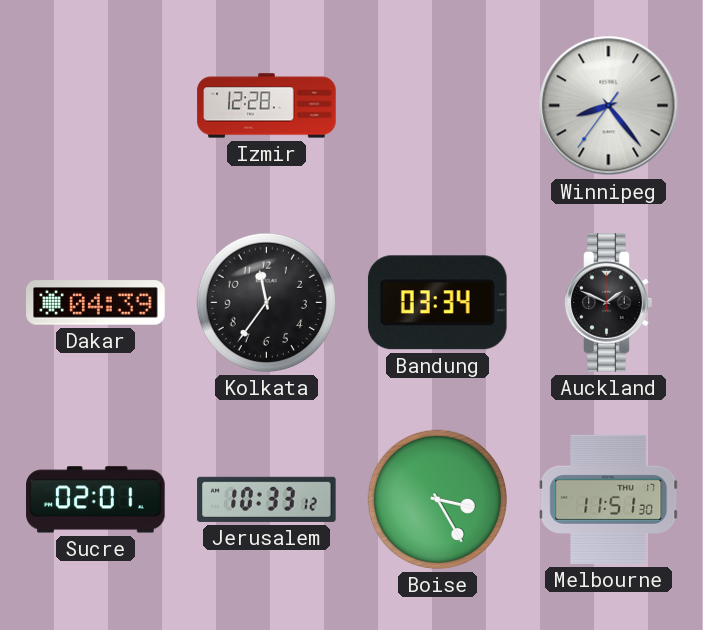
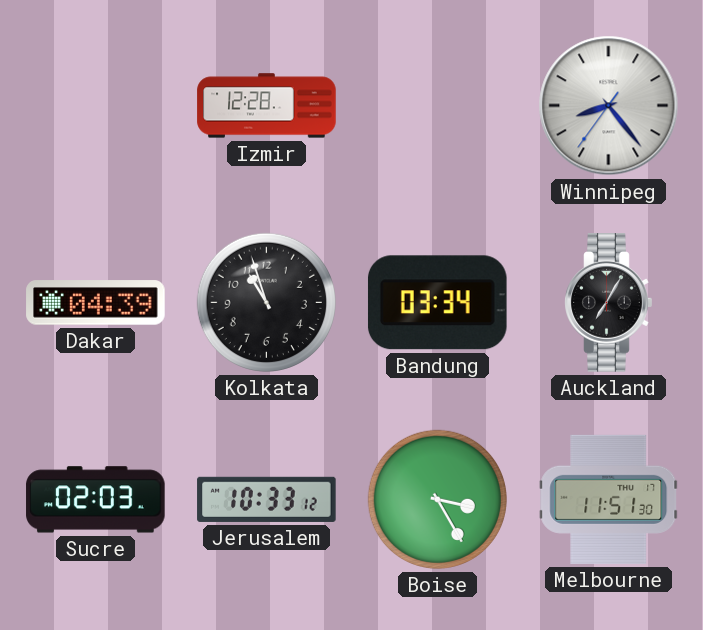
Kolkata: 11:36 -> 10:57
Auckland: 1:49 -> 7:05
Sucre: 02:01 -> 02:03
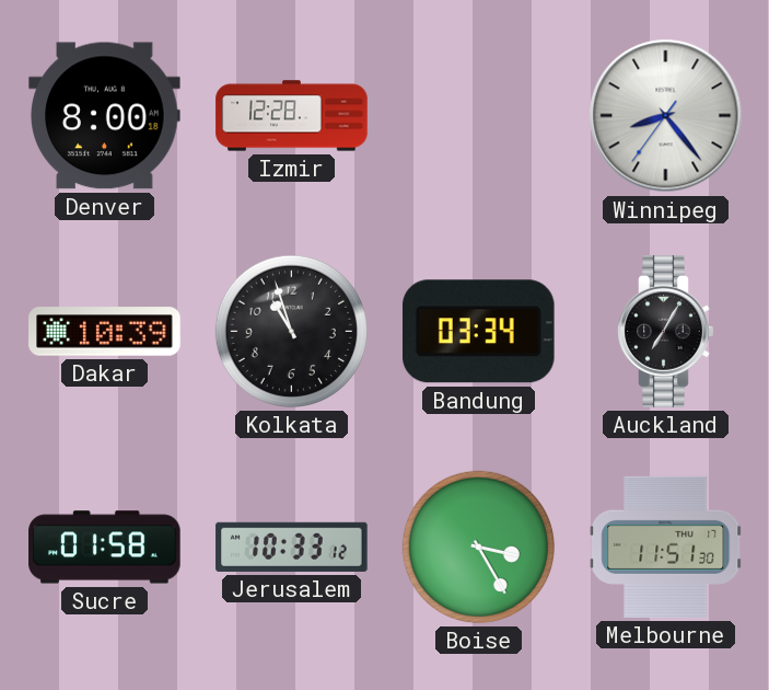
Denver: none -> 8:00
Dakar: 04:39 -> 10:39
Sucre: 02:03 -> 01:58
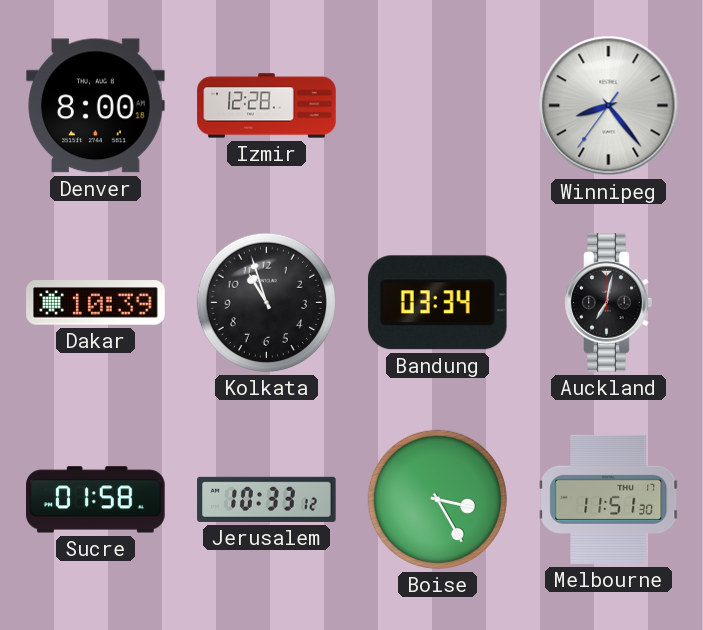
Auckland: 7:05 -> 7:02
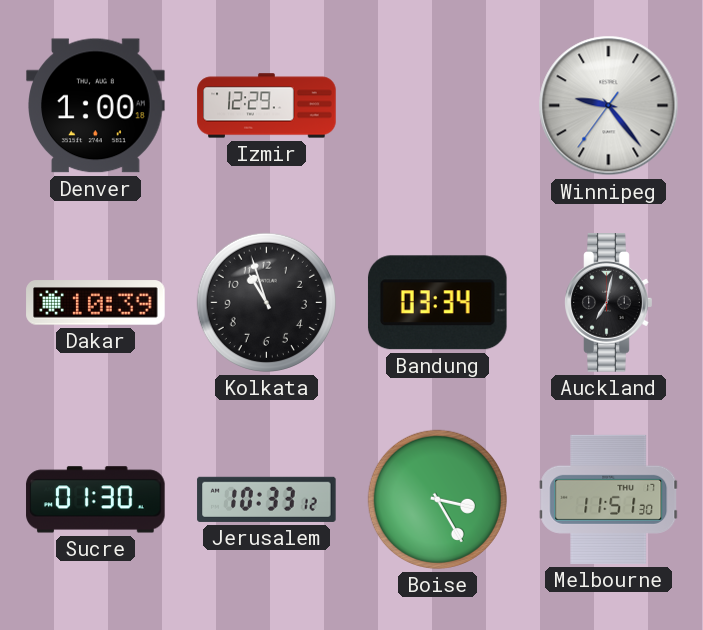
Denver: 8:00 -> 1:00
Izmir: 12:28 -> 12:29
Winnipeg: 8:23 -> 9:23
Sucre: 01:58 -> 01:30
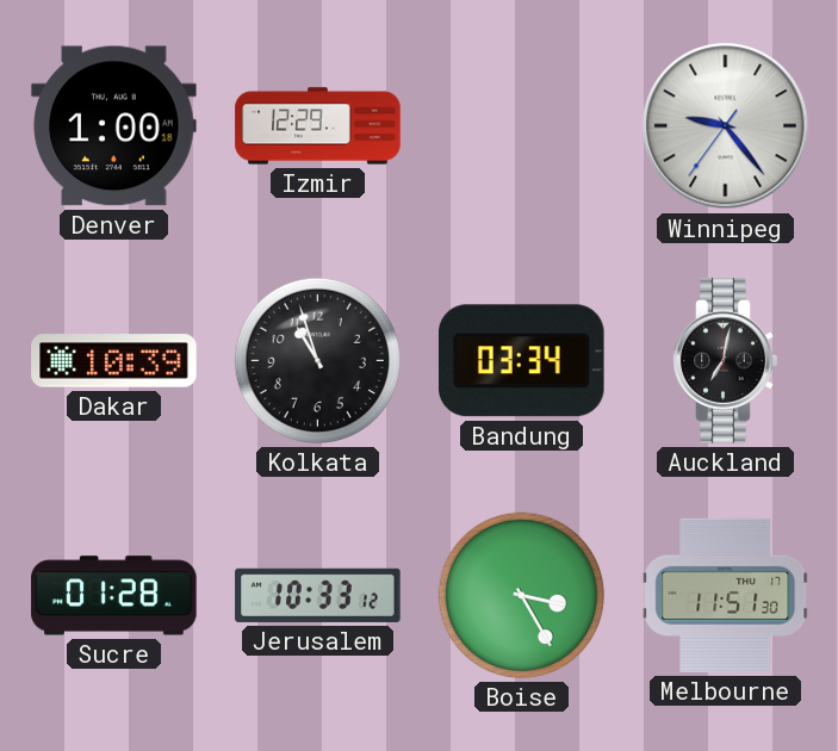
Sucre: 01:30 -> 01:28
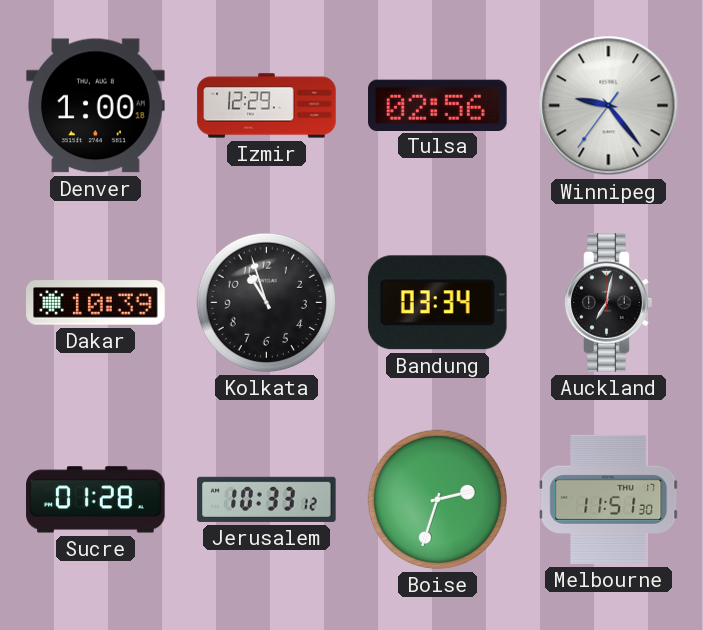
Tulsa: none -> 02:56
Boise: 3:25 -> 2:33
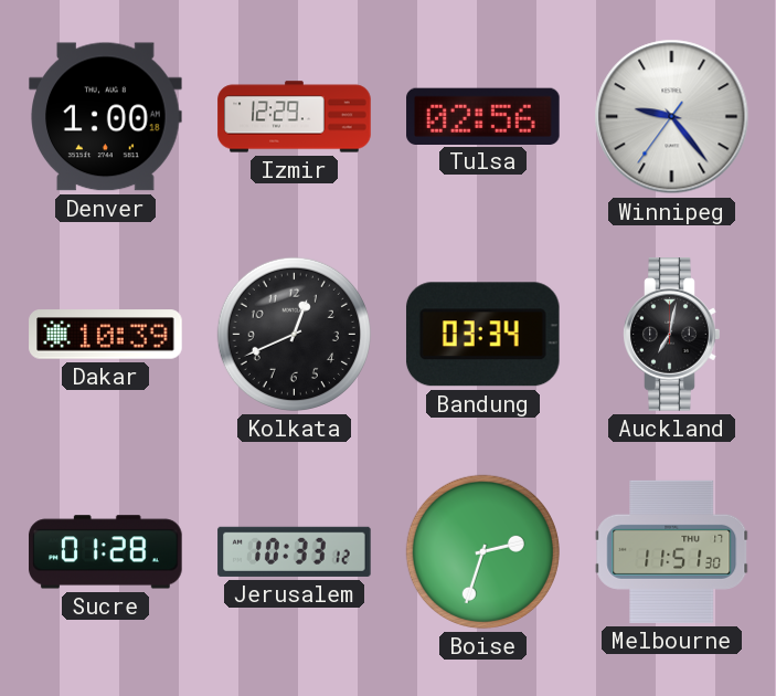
Kolkata: 10:57 -> 12:41
